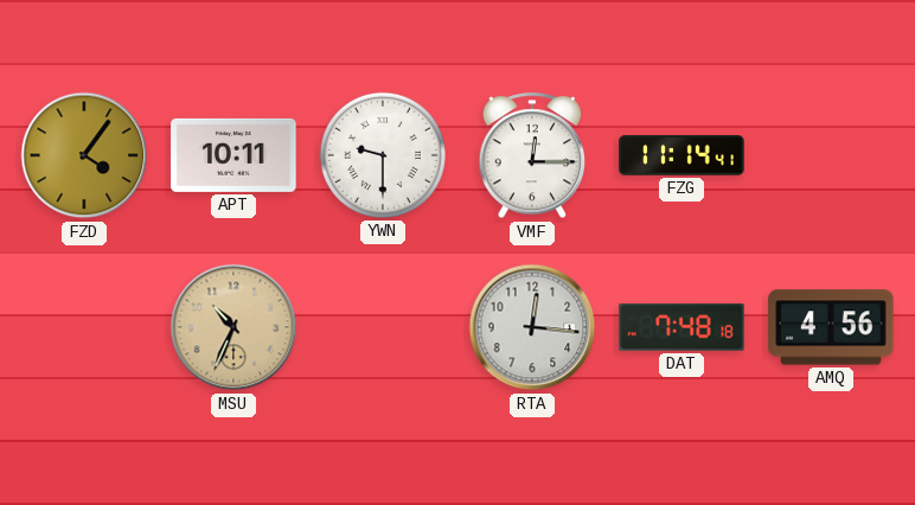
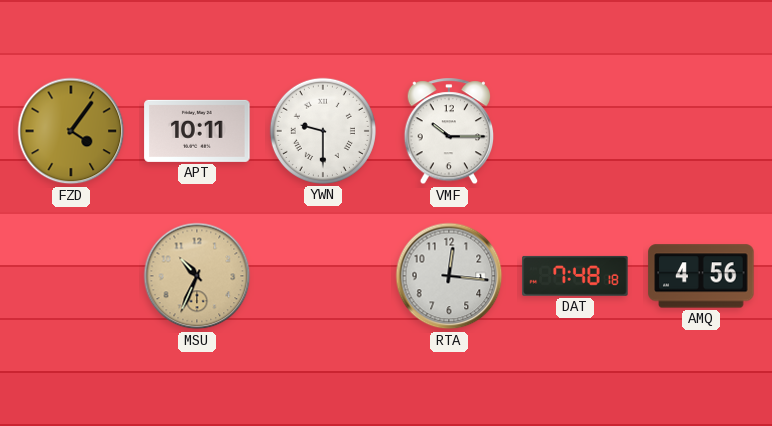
VMF: 12:15 -> 10:15
FZG: 11:14 -> none
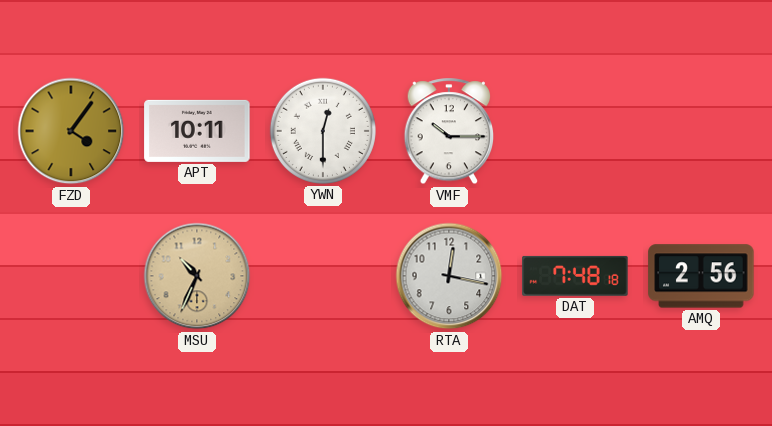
YWN: 9:30 -> 12:30
RTA: 12:16 -> 12:17
AMQ: 4:56 -> 2:56
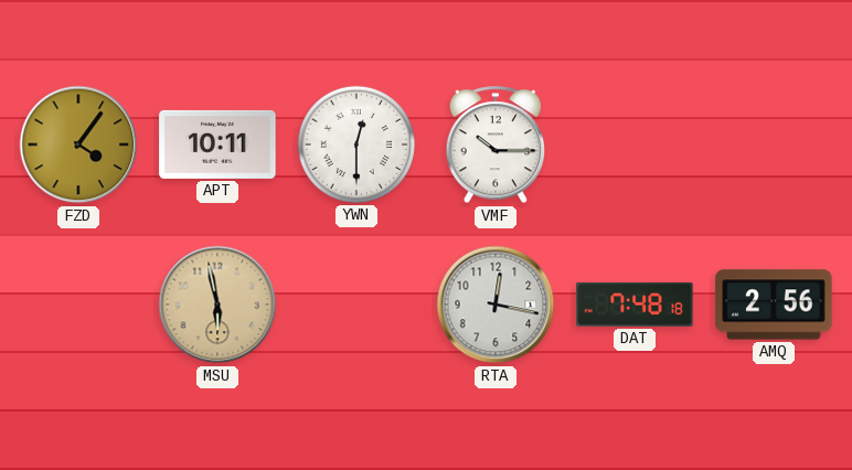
MSU: 10:34 -> 5:58
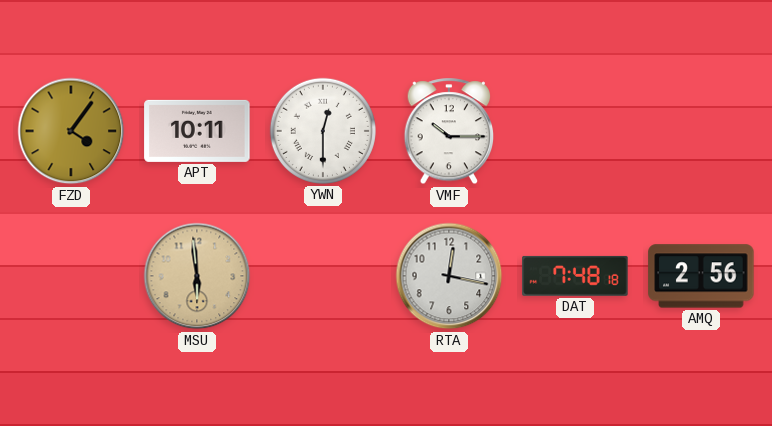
MSU: 5:58 -> 5:59
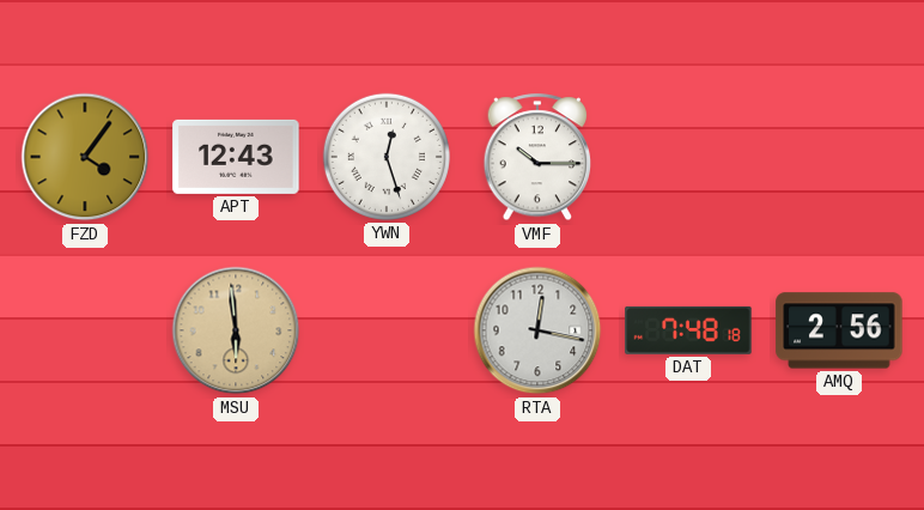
APT: 10:11 -> 12:43
YWN: 12:30 -> 12:27
